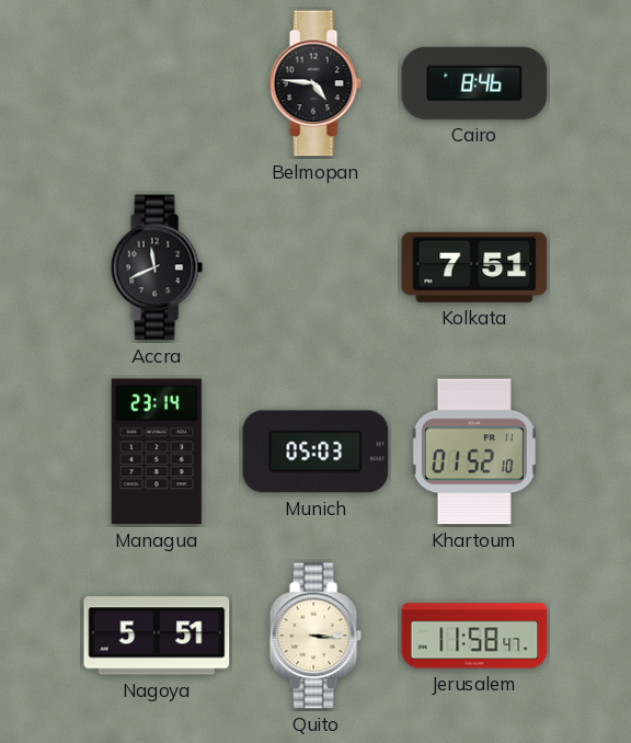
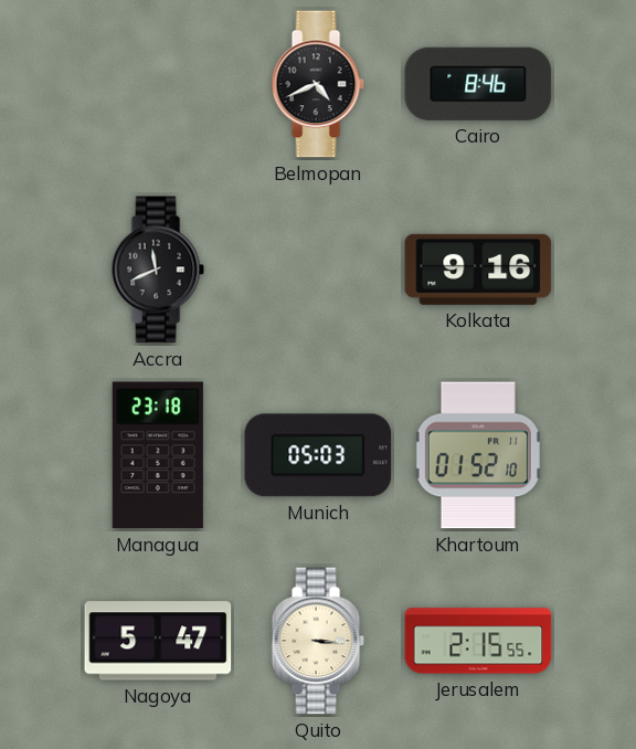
Belmopan: 4:46 -> 4:41
Kolkata: 7:51 -> 9:16
Managua: 23:14 -> 23:18
Nagoya: 5:51 -> 5:47
Jerusalem: 11:58 -> 2:15
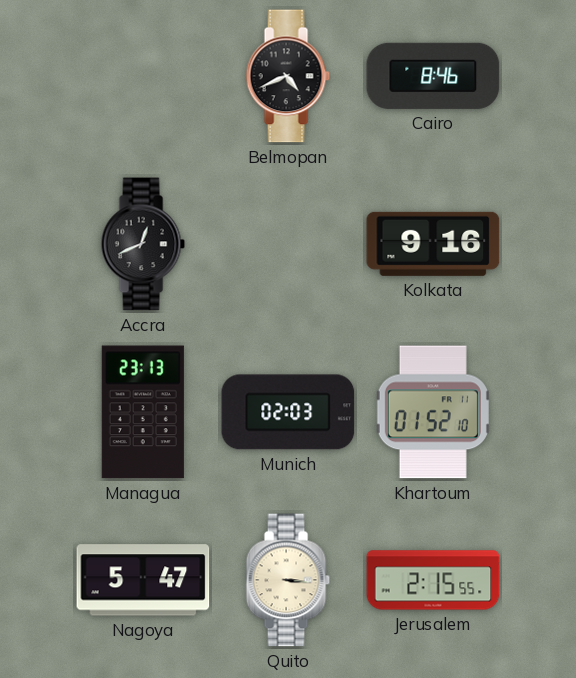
Accra: 11:41 -> 12:41
Managua: 23:18 -> 23:13
Munich: 05:03 -> 02:03
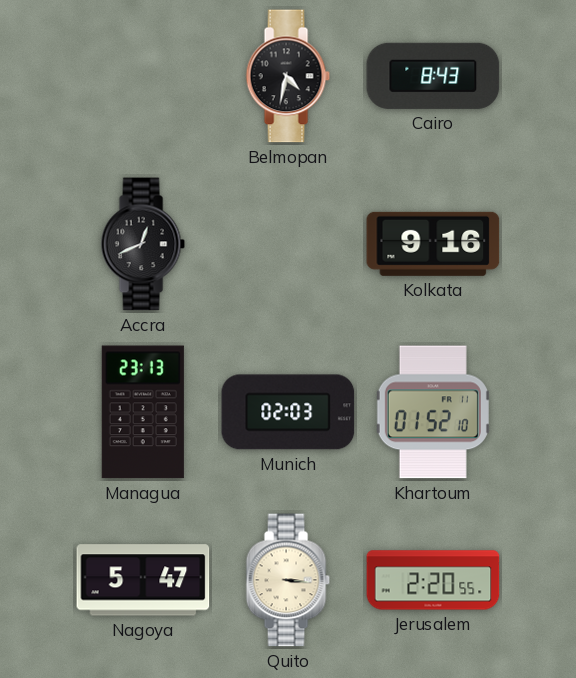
Belmopan: 4:41 -> 4:32
Cairo: 8:46 -> 8:43
Jerusalem: 2:15 -> 2:20
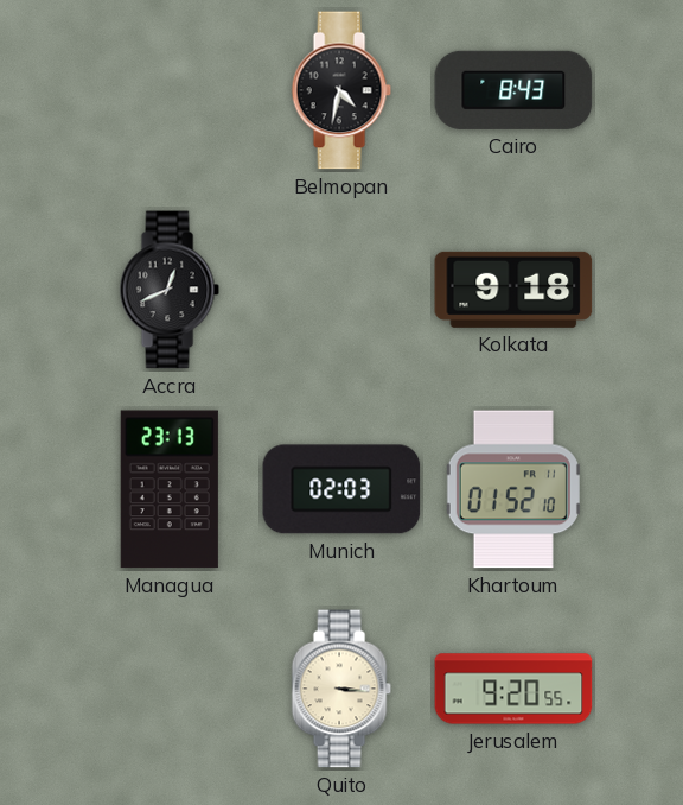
Kolkata: 9:16 -> 9:18
Nagoya: 5:47 -> none
Jerusalem: 2:20 -> 9:20
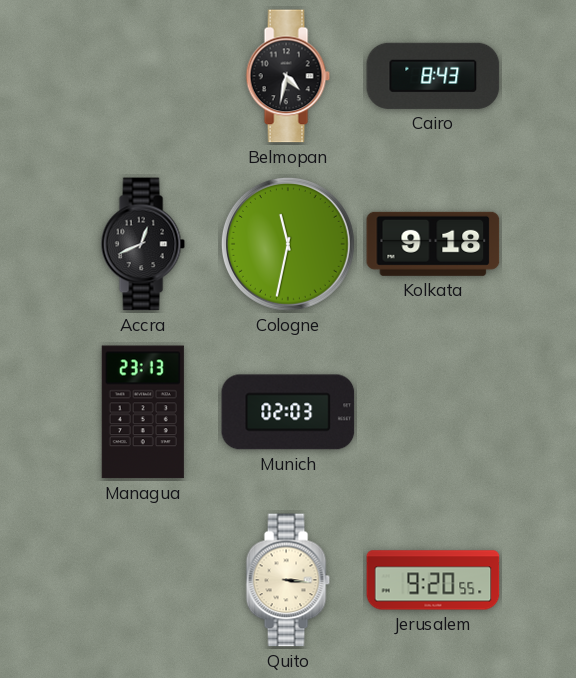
Cologne: none -> 11:32
Khartoum: 01:52 -> none
